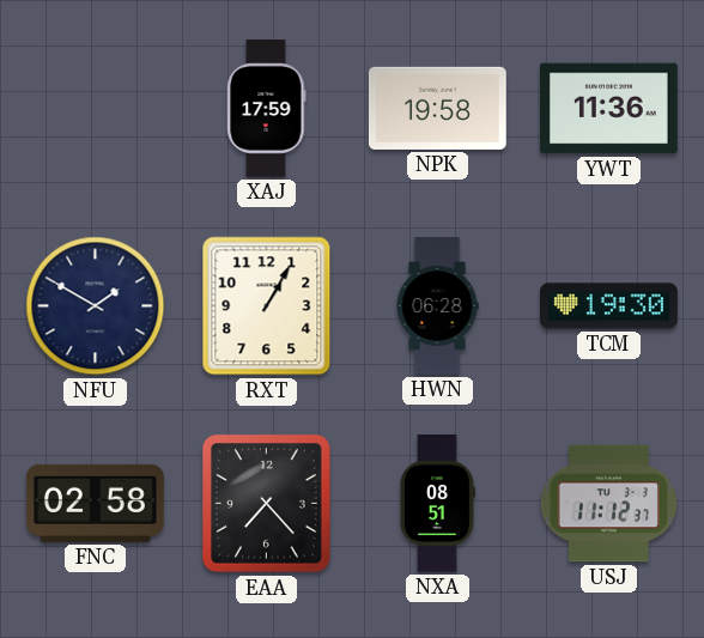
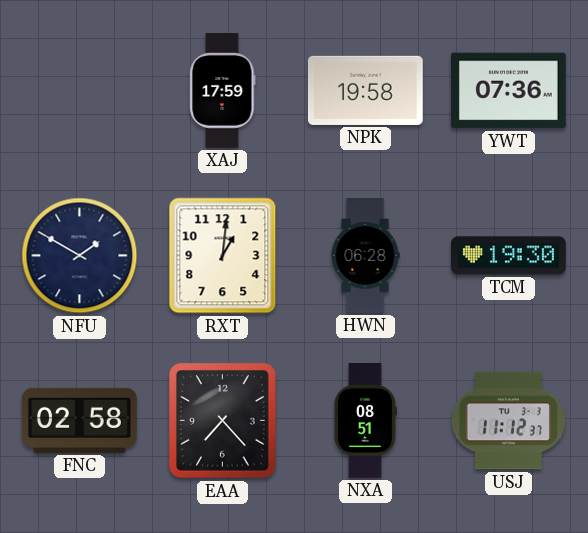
YWT: 11:36 -> 07:36
RXT: 1:05 -> 1:01
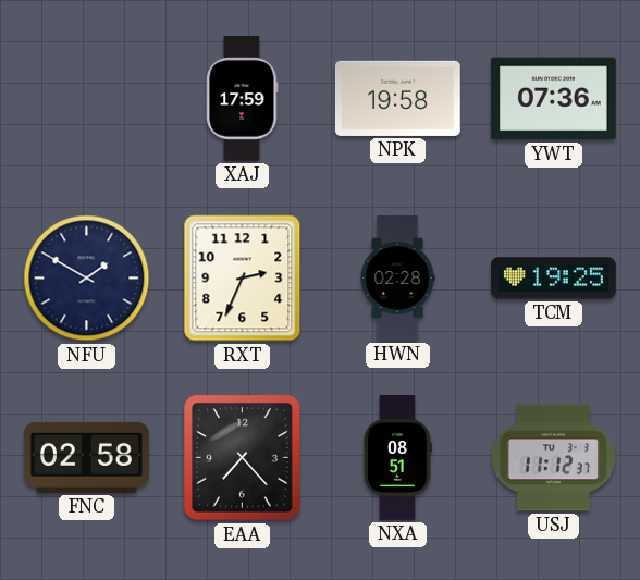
RXT: 1:01 -> 2:34
HWN: 06:28 -> 02:28
TCM: 19:30 -> 19:25
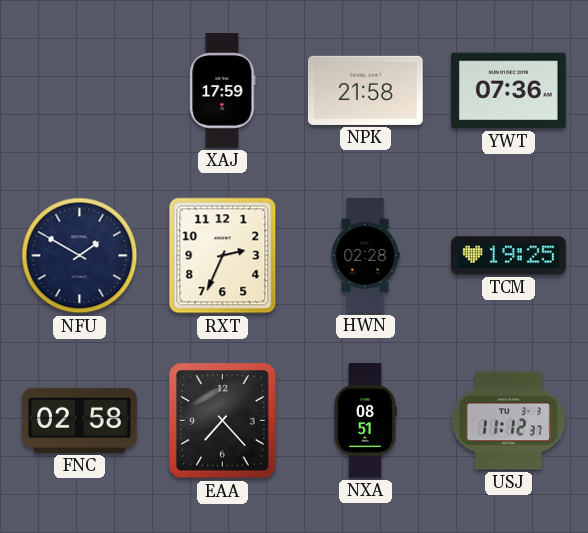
NPK: 19:58 -> 21:58
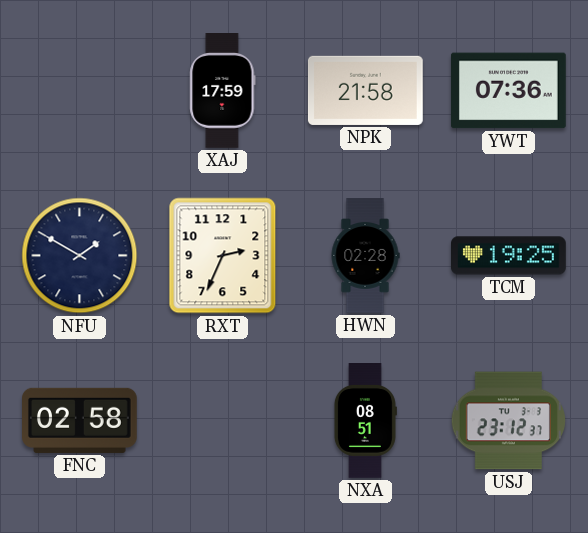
EAA: 7:23 -> none
USJ: 11:12 -> 23:12
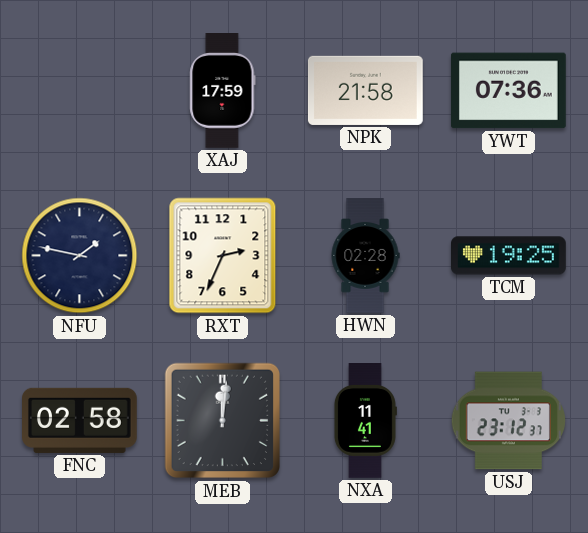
NFU: 1:50 -> 1:47
MEB: none -> 12:01
NXA: 08:51 -> 11:41
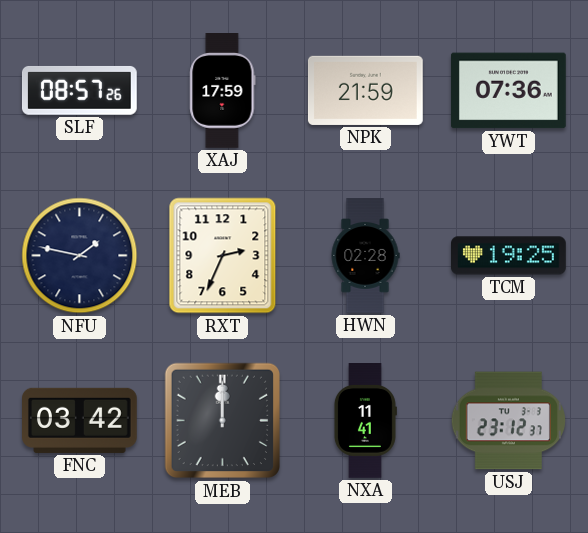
SLF: none -> 08:57
NPK: 21:58 -> 21:59
FNC: 02:58 -> 03:42
MEB: 12:01 -> 12:00
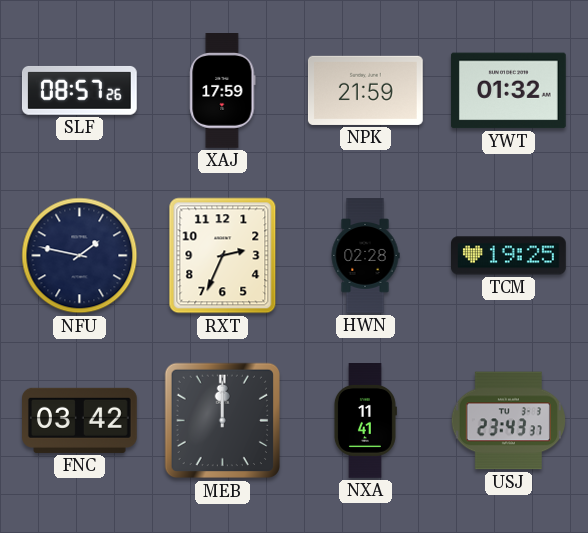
YWT: 07:36 -> 01:32
USJ: 23:12 -> 23:43
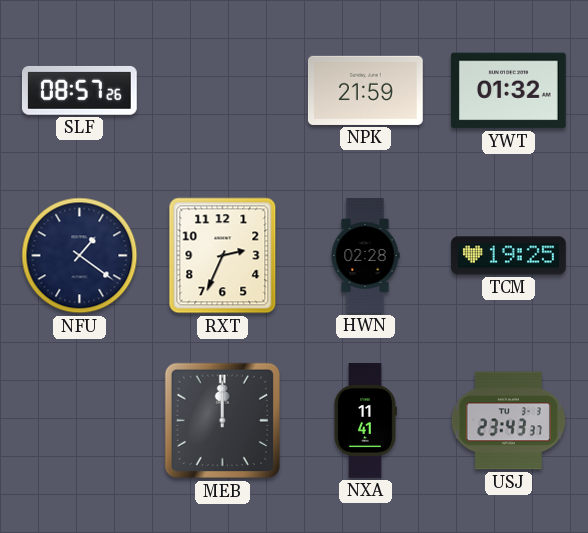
XAJ: 17:59 -> none
NFU: 1:47 -> 1:21
FNC: 03:42 -> none
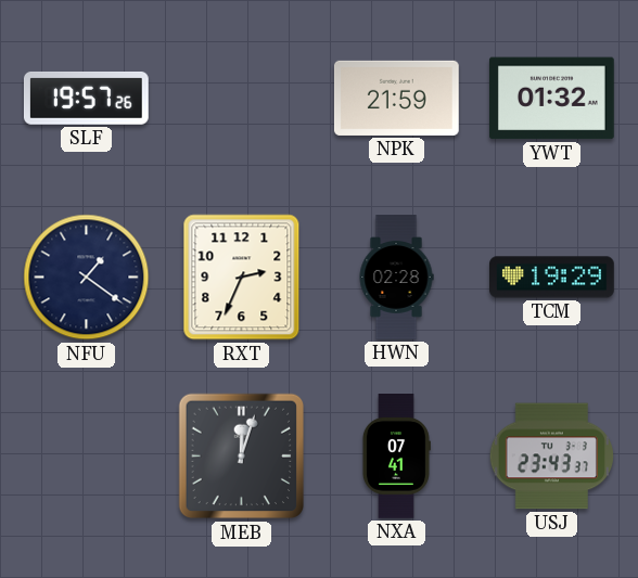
SLF: 08:57 -> 19:57
TCM: 19:25 -> 19:29
MEB: 12:00 -> 12:03
NXA: 11:41 -> 07:41
